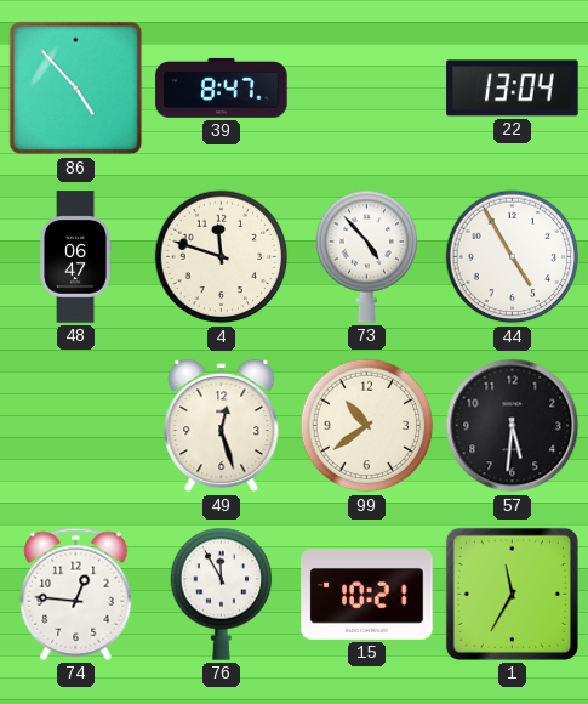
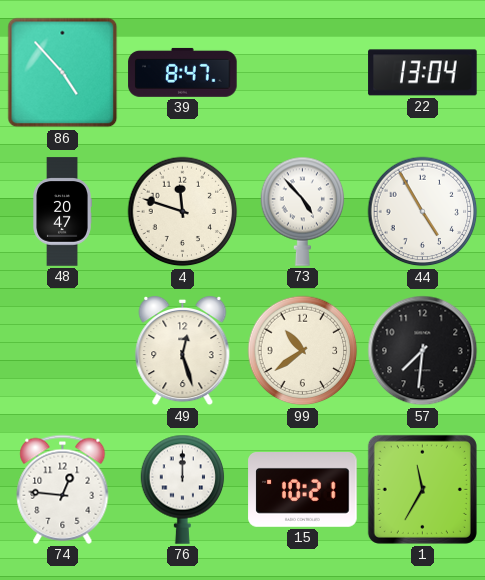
48: 06:47 -> 20:47
57: 5:31 -> 7:31
76: 11:55 -> 12:00
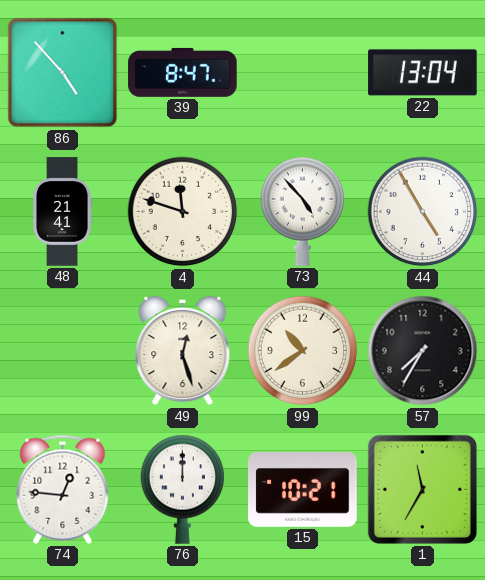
48: 20:47 -> 21:41
57: 7:31 -> 7:35
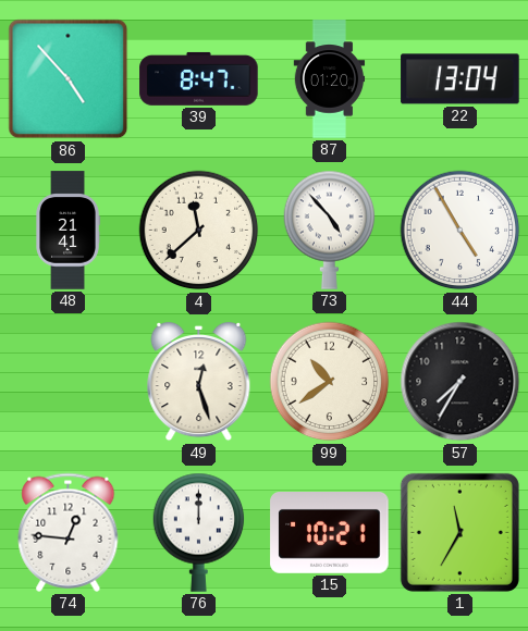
87: none -> 01:20
4: 11:48 -> 11:38
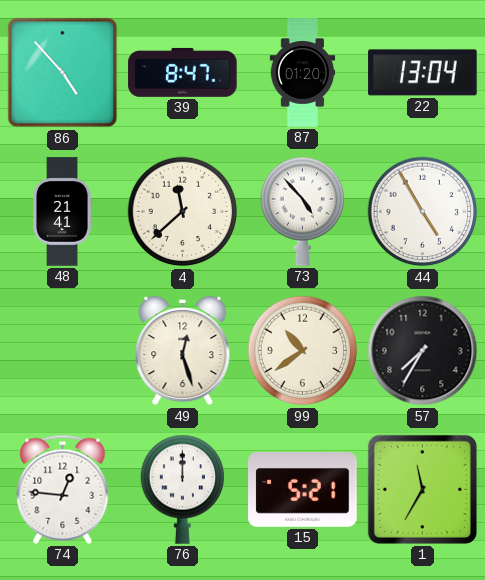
15: 10:21 -> 5:21
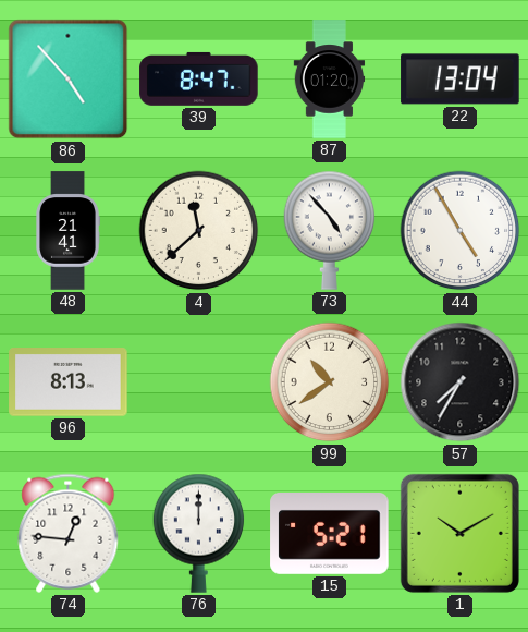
96: none -> 8:13
49: 12:27 -> none
1: 11:35 -> 10:10
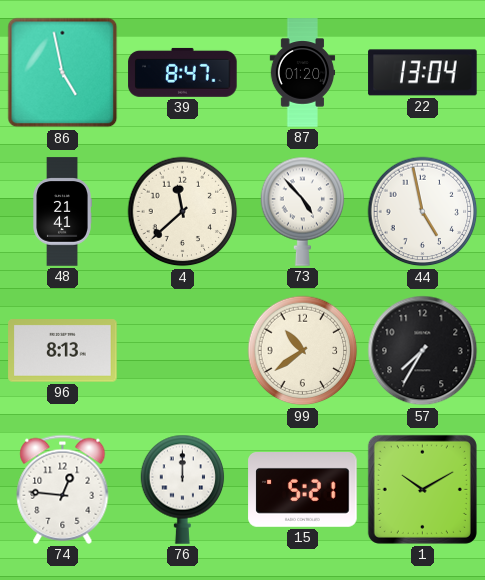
86: 4:53 -> 4:58
44: 4:55 -> 4:58
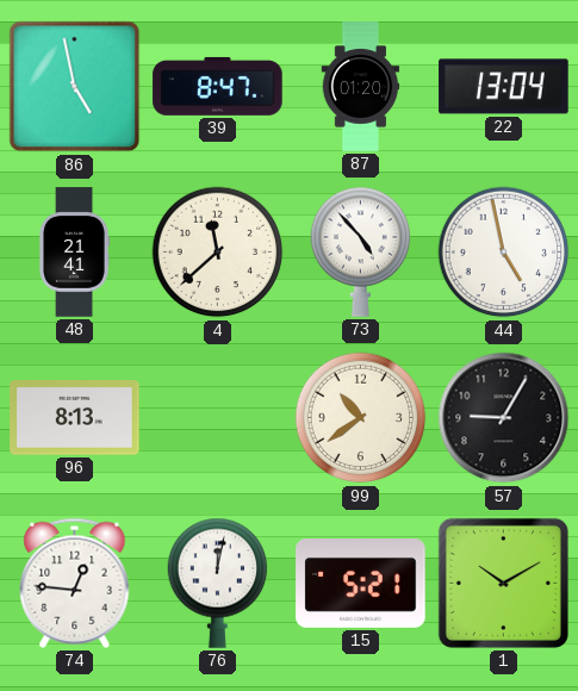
57: 7:35 -> 9:05
76: 12:00 -> 12:02
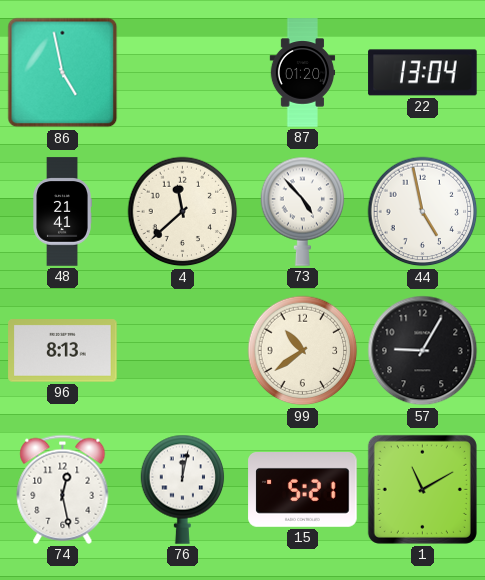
39: 8:47 -> none
74: 12:46 -> 12:28
1: 10:10 -> 11:10
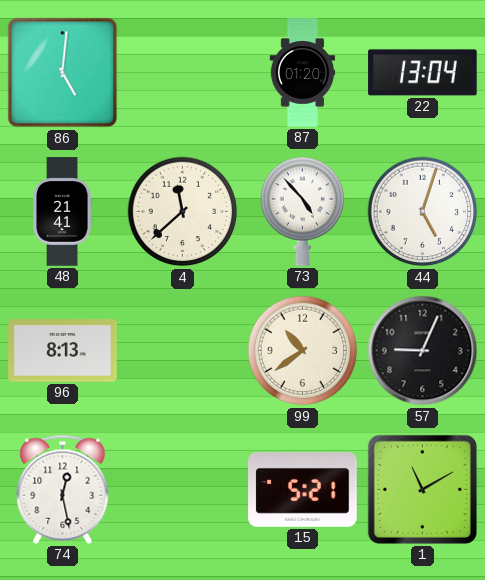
86: 4:58 -> 5:01
44: 4:58 -> 5:03
57: 9:05 -> 9:04
76: 12:02 -> none
